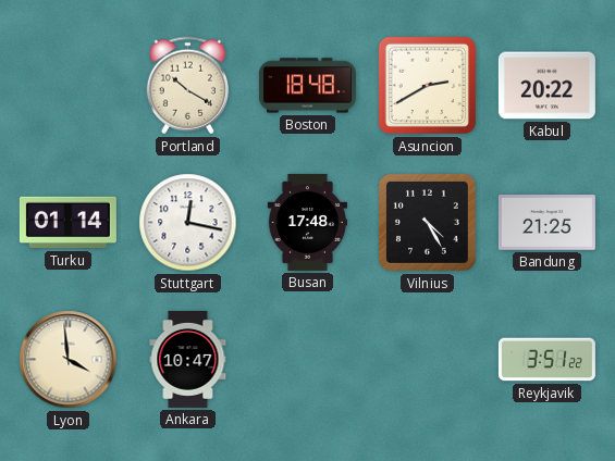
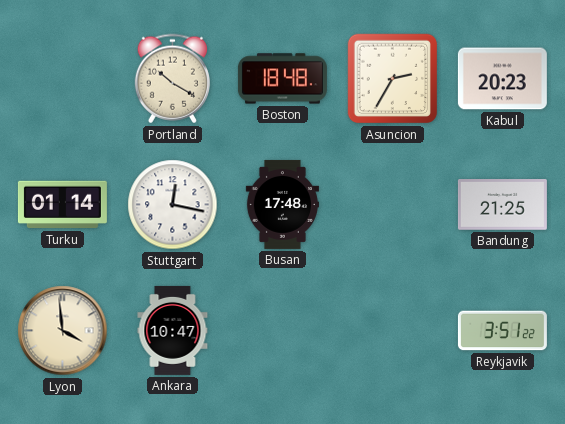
Asuncion: 2:40 -> 2:35
Kabul: 20:22 -> 20:23
Vilnius: 4:25 -> none
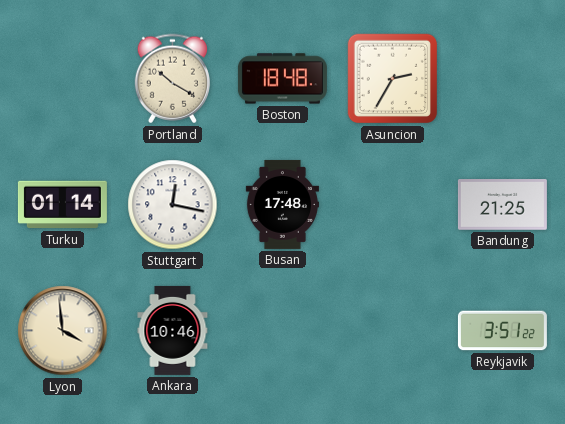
Kabul: 20:23 -> none
Ankara: 10:47 -> 10:46
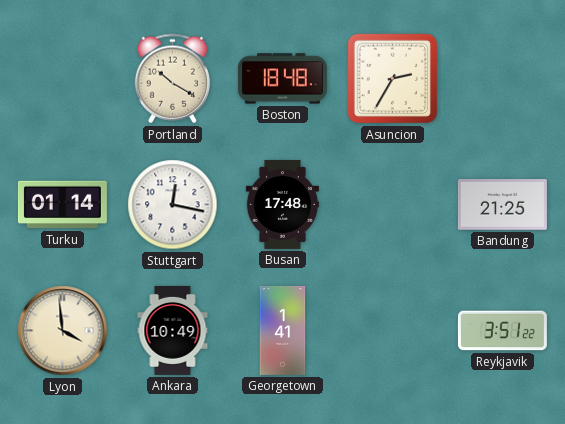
Ankara: 10:46 -> 10:49
Georgetown: none -> 1:41
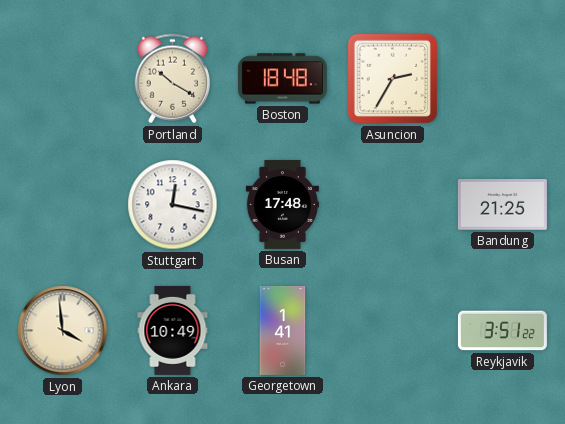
Turku: 01:14 -> none
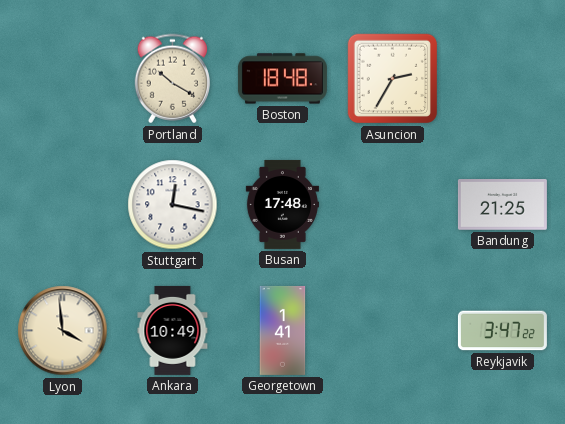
Reykjavik: 3:51 -> 3:47
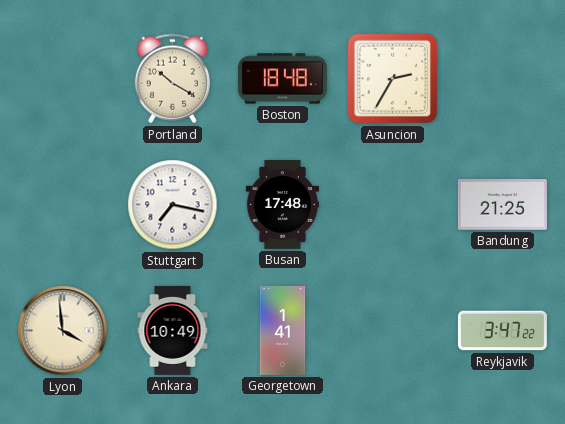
Stuttgart: 12:17 -> 7:17
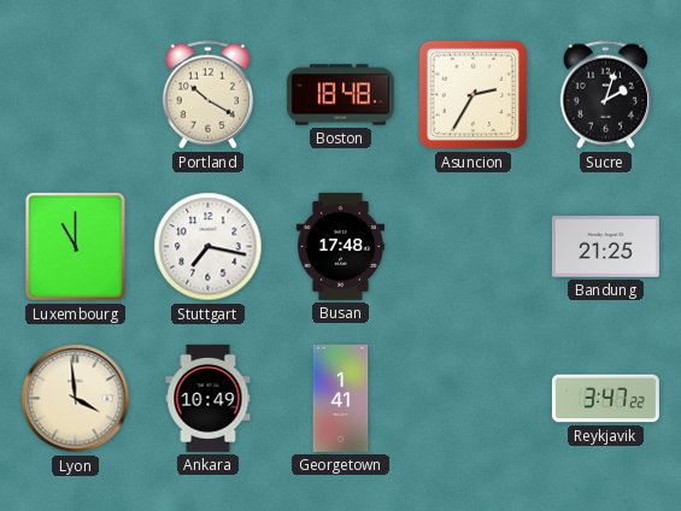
Sucre: none -> 2:03
Luxembourg: none -> 11:00
